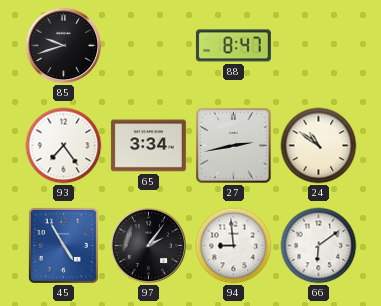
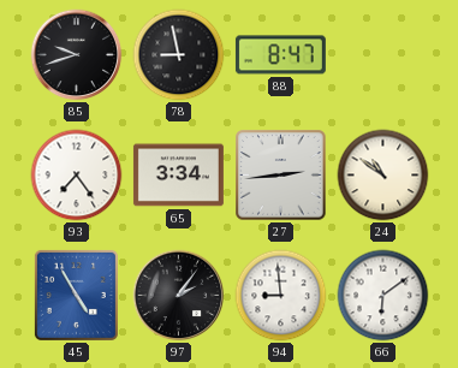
78: none -> 8:58
27: 2:43 -> 2:44
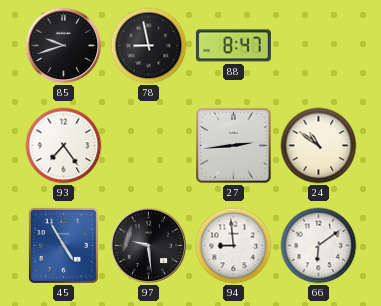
65: 3:34 -> none
97: 2:06 -> 9:29
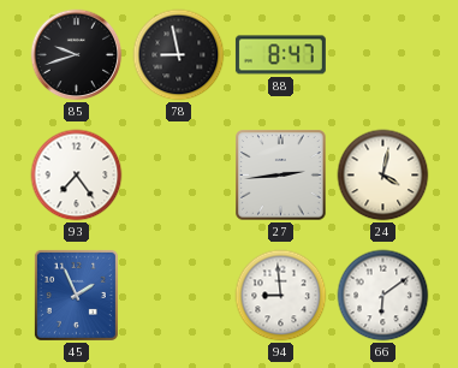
24: 10:51 -> 4:02
45: 4:55 -> 1:56
97: 9:29 -> none
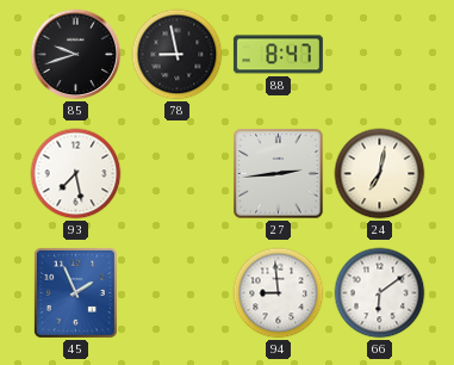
93: 7:24 -> 7:28
24: 4:02 -> 7:02
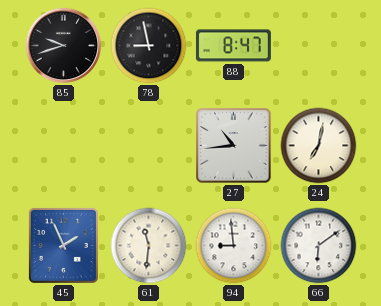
93: 7:28 -> none
27: 2:44 -> 10:44
61: none -> 11:31
